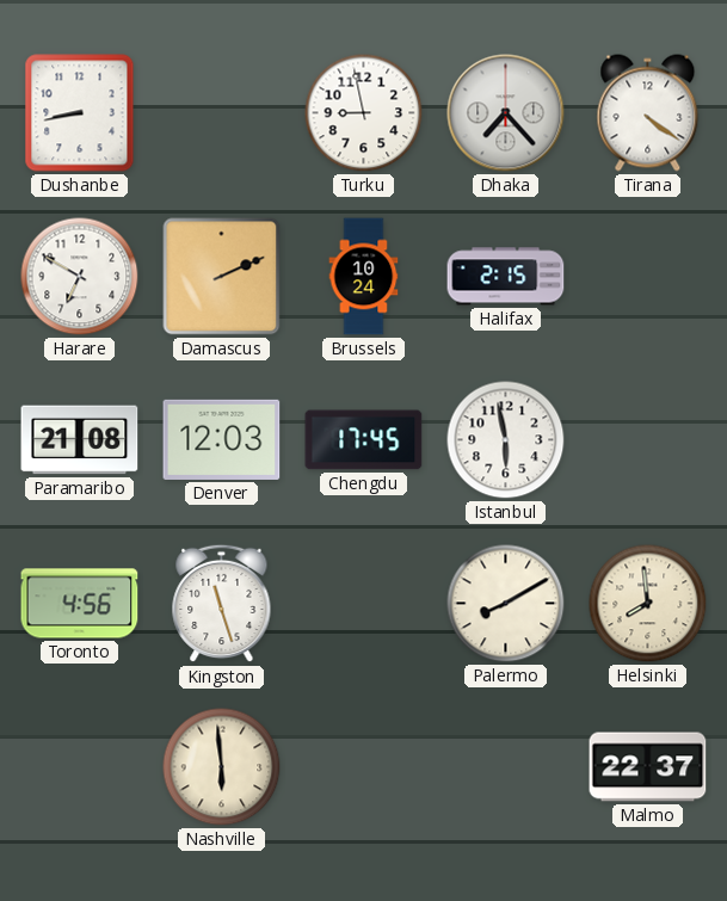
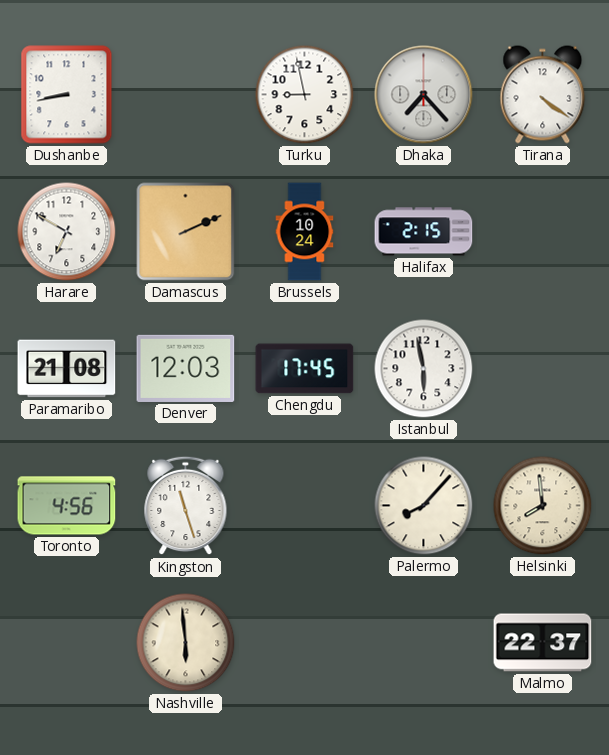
Palermo: 8:10 -> 8:07
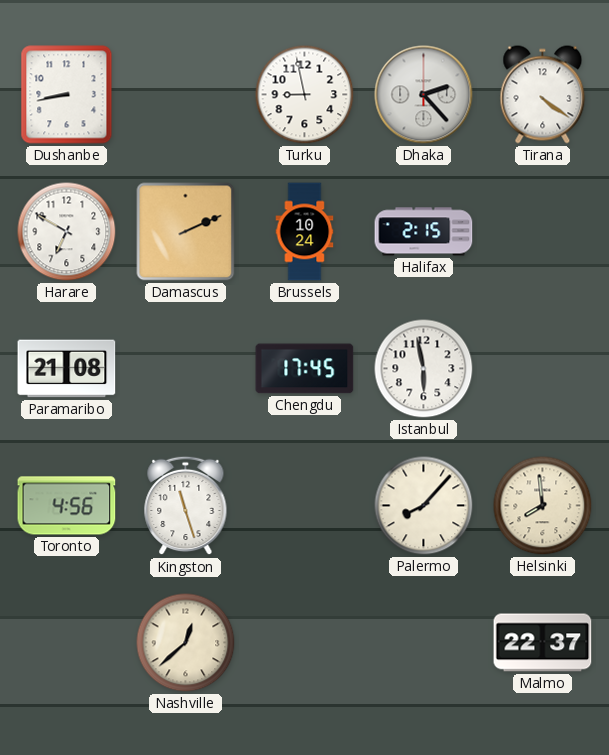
Dhaka: 7:23 -> 2:23
Denver: 12:03 -> none
Nashville: 5:59 -> 12:38
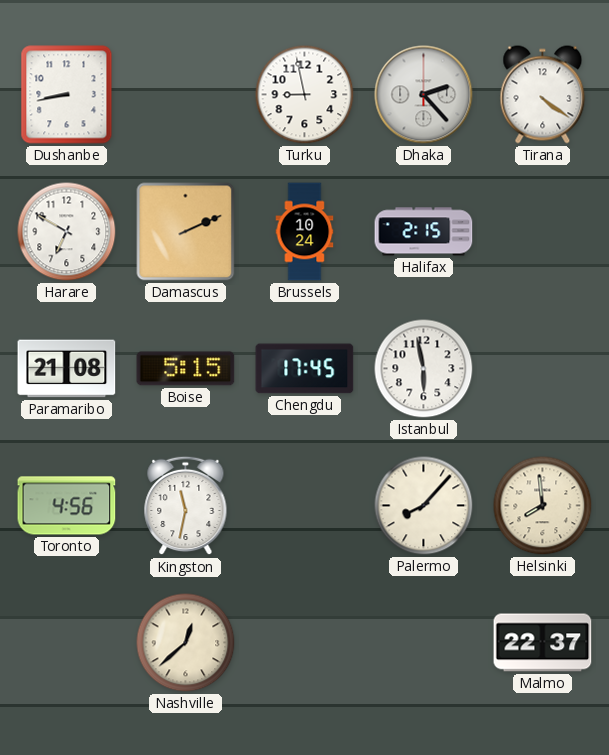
Boise: none -> 5:15
Kingston: 11:27 -> 11:32
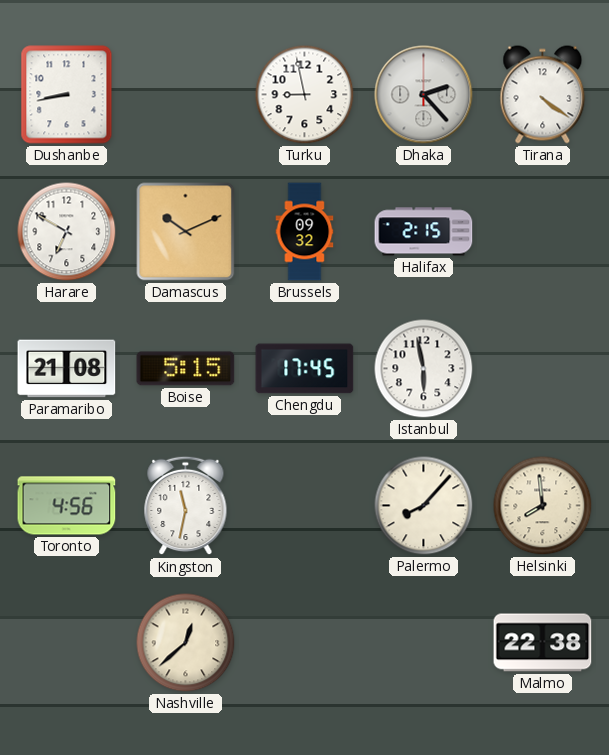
Damascus: 2:11 -> 10:11
Brussels: 10:24 -> 09:32
Malmo: 22:37 -> 22:38
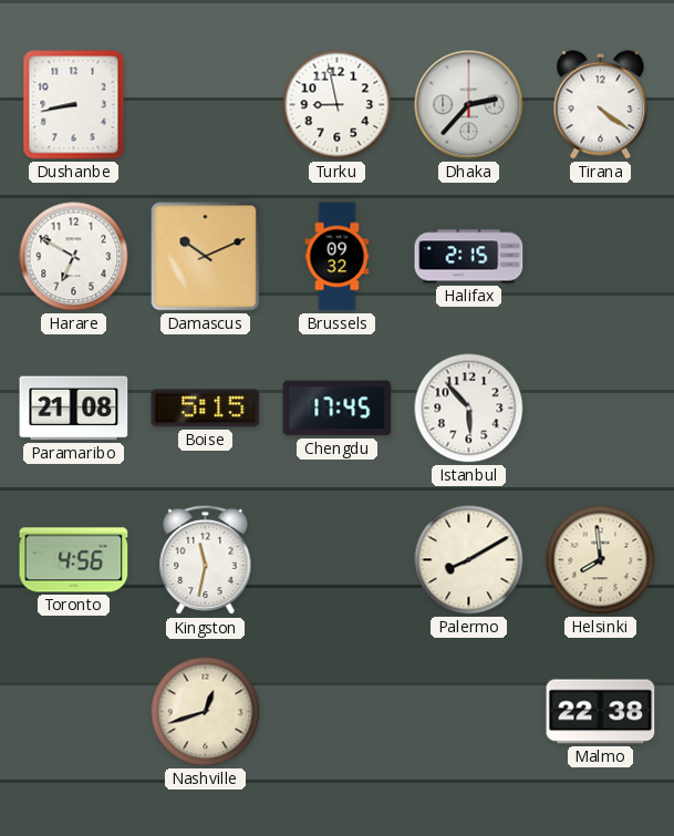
Dhaka: 2:23 -> 2:37
Istanbul: 5:58 -> 5:53
Palermo: 8:07 -> 8:10
Nashville: 12:38 -> 12:42
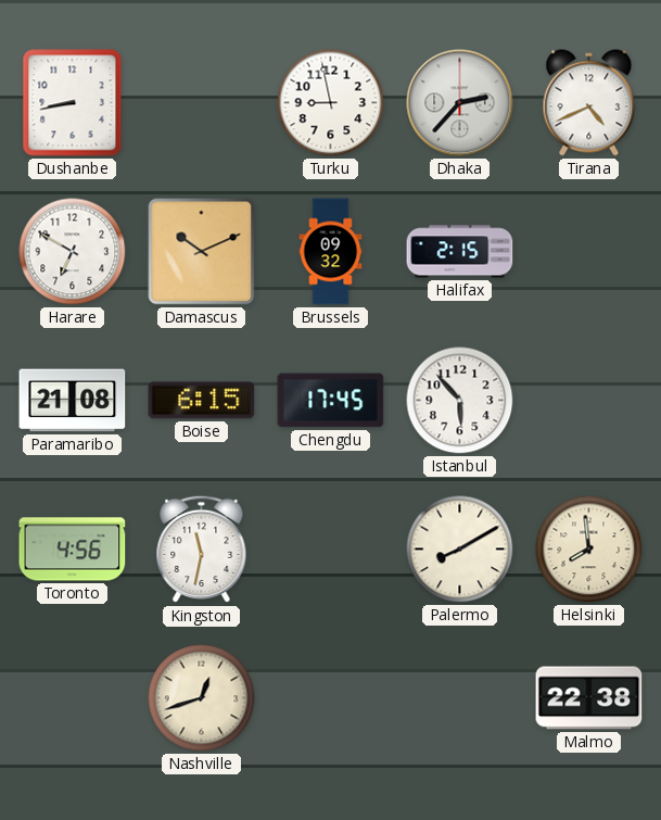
Tirana: 4:21 -> 4:41
Boise: 5:15 -> 6:15
